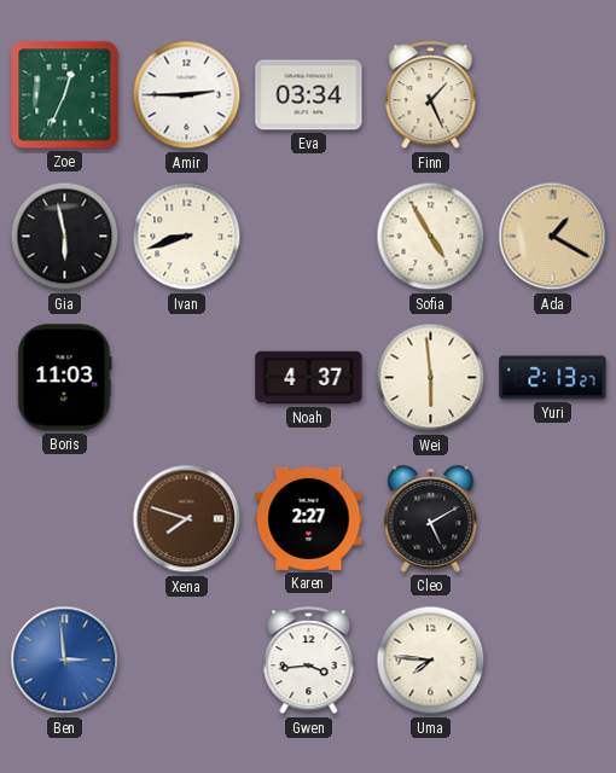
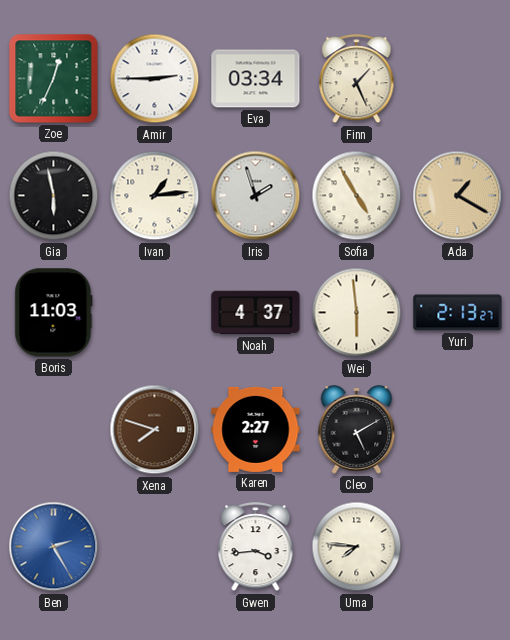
Ivan: 8:42 -> 1:14
Iris: none -> 1:57
Ben: 2:59 -> 2:25
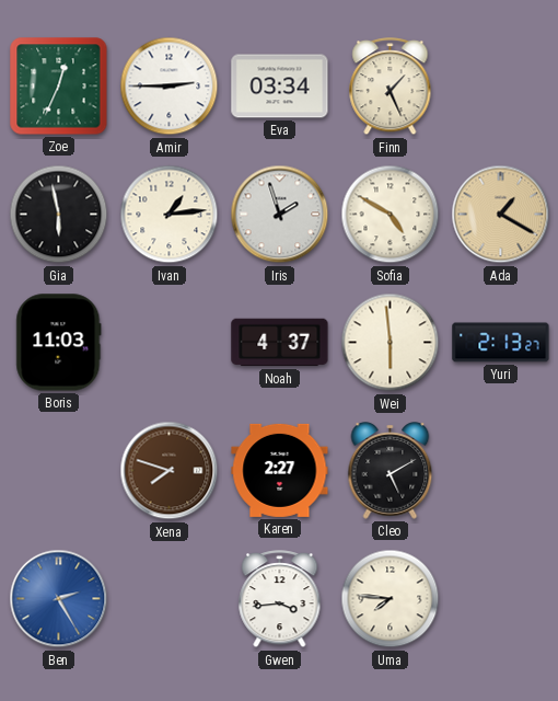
Sofia: 4:55 -> 4:50
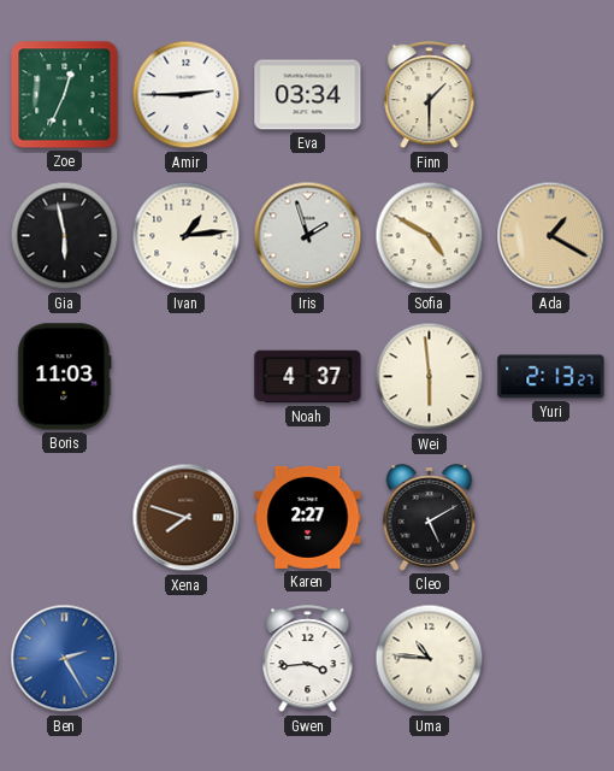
Finn: 1:26 -> 1:30
Uma: 7:46 -> 10:46
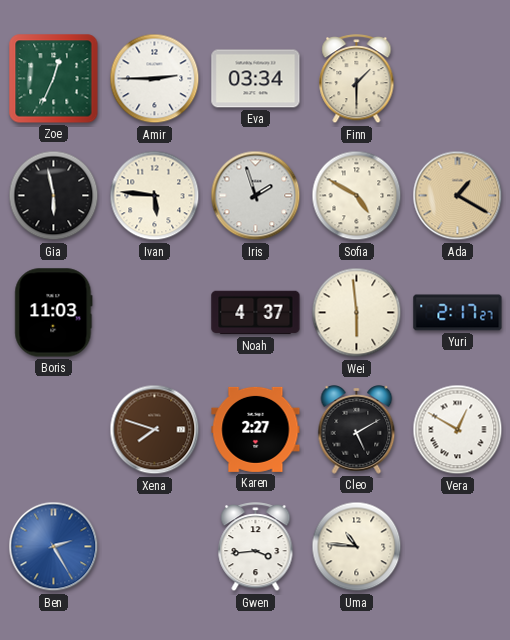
Ivan: 1:14 -> 5:46
Yuri: 2:13 -> 2:17
Vera: none -> 12:50
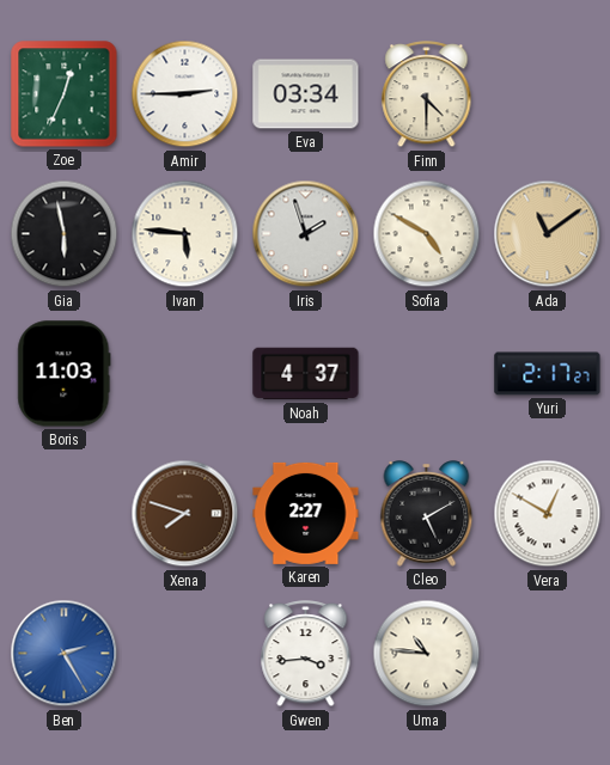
Finn: 1:30 -> 4:30
Ada: 1:20 -> 11:09
Wei: 5:59 -> none
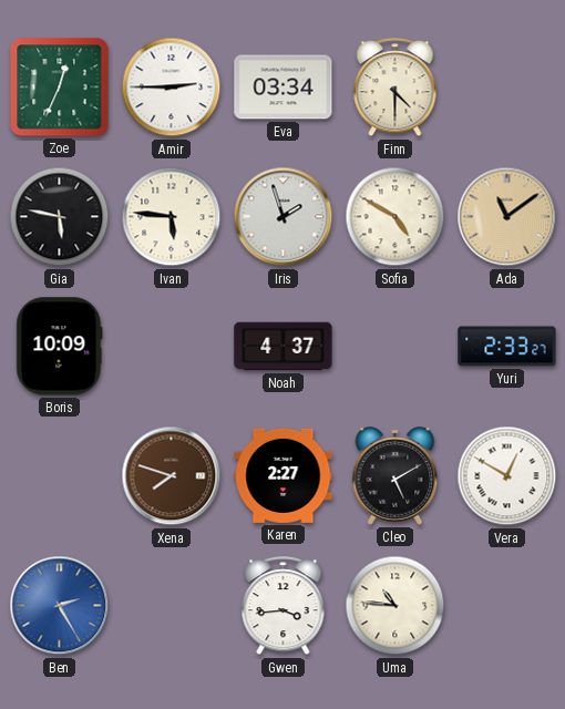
Gia: 5:58 -> 5:47
Boris: 11:03 -> 10:09
Yuri: 2:17 -> 2:33
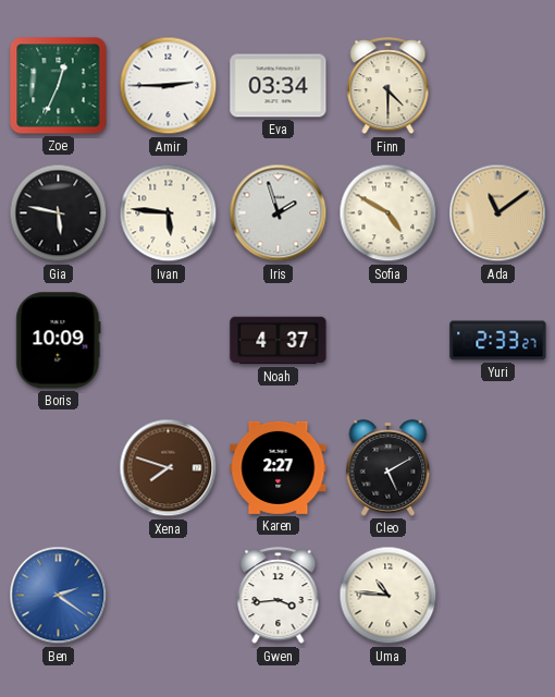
Vera: 12:50 -> none
Ben: 2:25 -> 2:21
